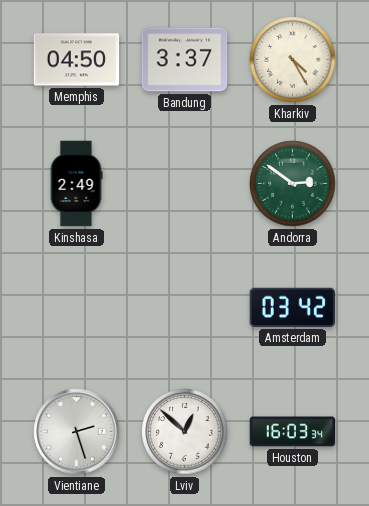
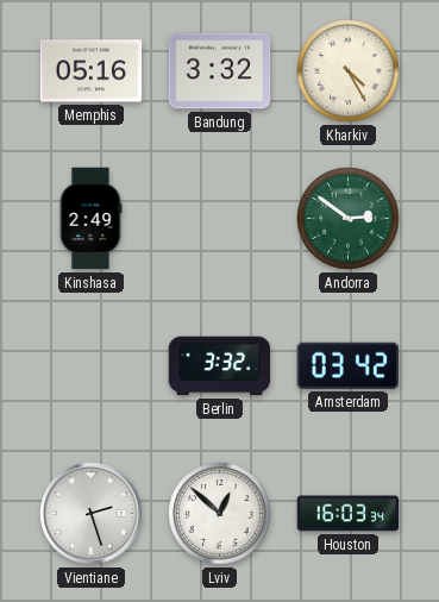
Memphis: 04:50 -> 05:16
Bandung: 3:37 -> 3:32
Berlin: none -> 3:32
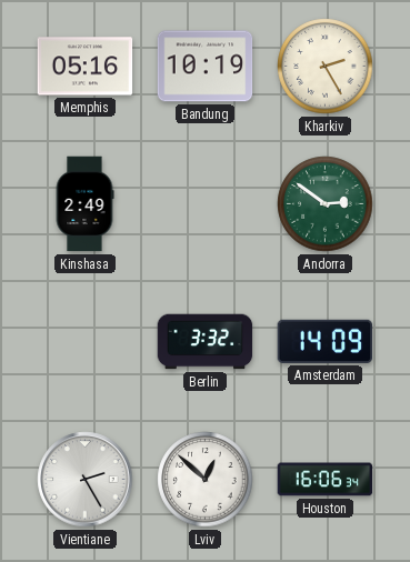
Bandung: 3:32 -> 10:19
Kharkiv: 4:25 -> 2:25
Amsterdam: 03:42 -> 14:09
Vientiane: 2:27 -> 2:25
Houston: 16:03 -> 16:06
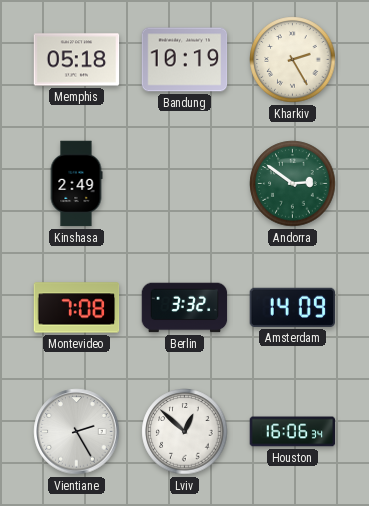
Memphis: 05:16 -> 05:18
Montevideo: none -> 7:08
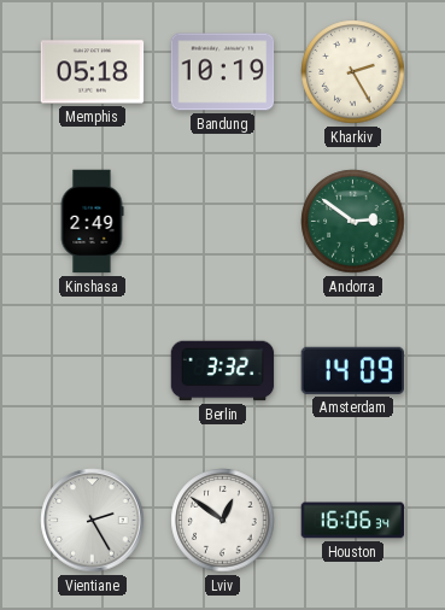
Montevideo: 7:08 -> none
Lviv: 12:52 -> 12:51
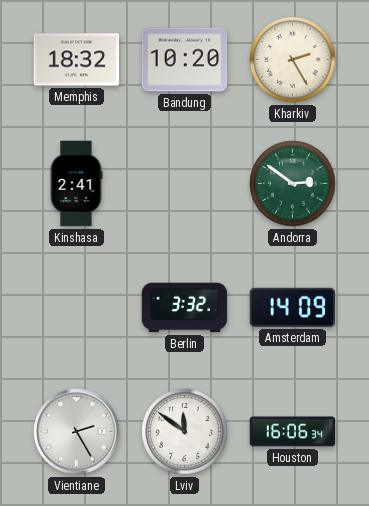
Memphis: 05:18 -> 18:32
Bandung: 10:19 -> 10:20
Kinshasa: 2:49 -> 2:41
Lviv: 12:51 -> 11:51
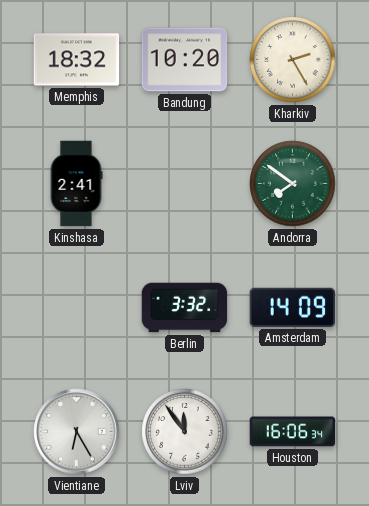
Andorra: 2:51 -> 7:51
Vientiane: 2:25 -> 6:25
Lviv: 11:51 -> 11:54
